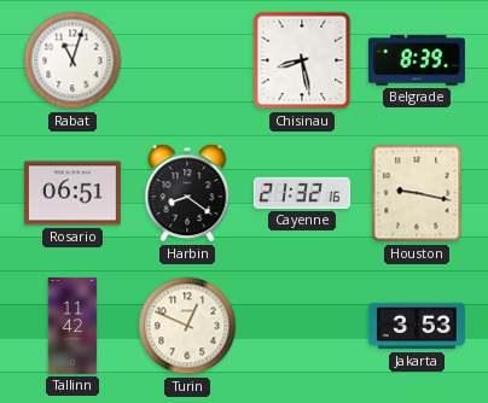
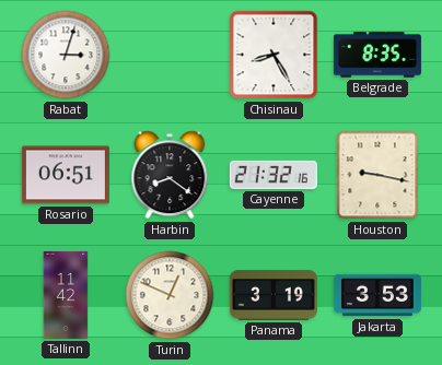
Rabat: 11:03 -> 3:03
Chisinau: 8:28 -> 8:25
Belgrade: 8:39 -> 8:35
Panama: none -> 3:19
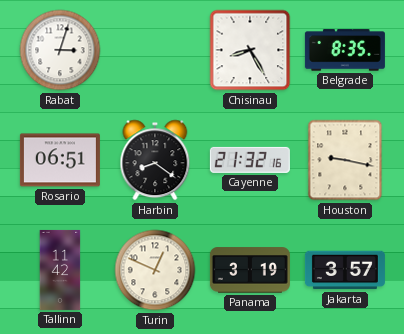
Jakarta: 3:53 -> 3:57
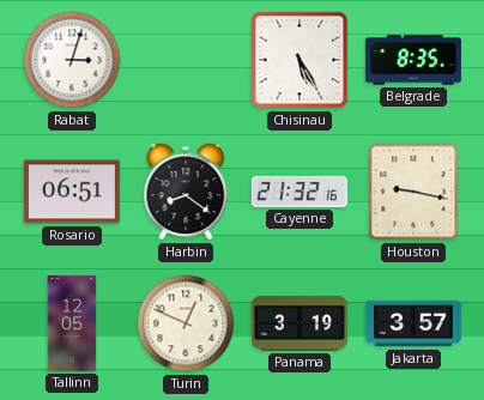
Chisinau: 8:25 -> 5:25
Tallinn: 11:42 -> 12:05
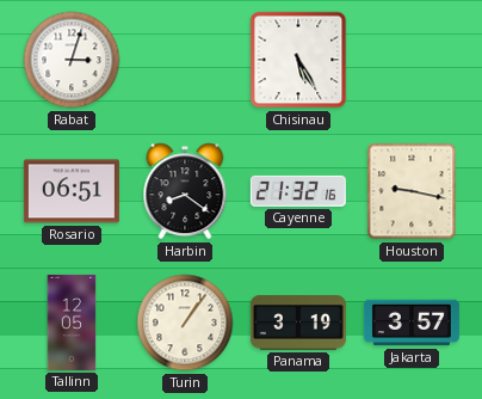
Belgrade: 8:35 -> none
Turin: 12:49 -> 1:06
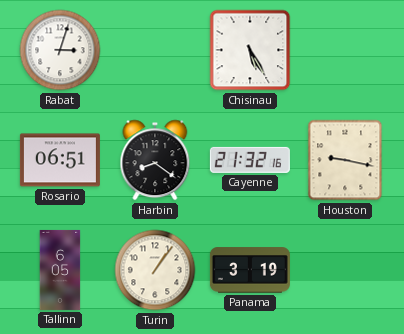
Tallinn: 12:05 -> 6:05
Jakarta: 3:57 -> none
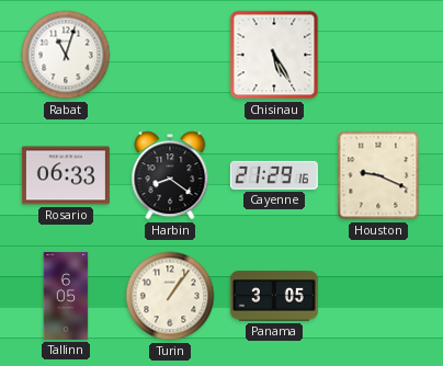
Rabat: 3:03 -> 11:03
Rosario: 06:51 -> 06:33
Cayenne: 21:32 -> 21:29
Houston: 9:17 -> 9:19
Panama: 3:19 -> 3:05
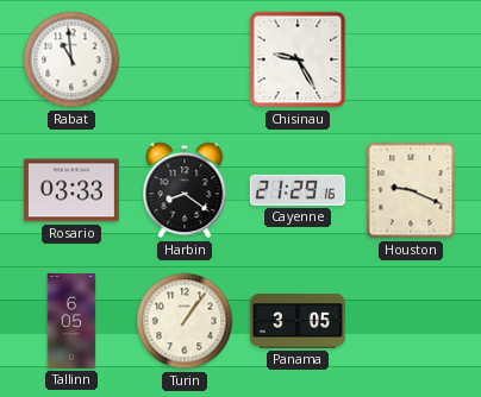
Rabat: 11:03 -> 10:59
Chisinau: 5:25 -> 9:25
Rosario: 06:33 -> 03:33
